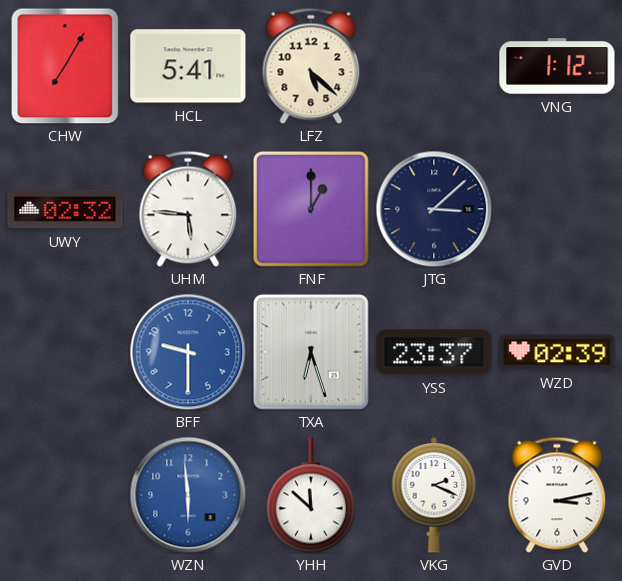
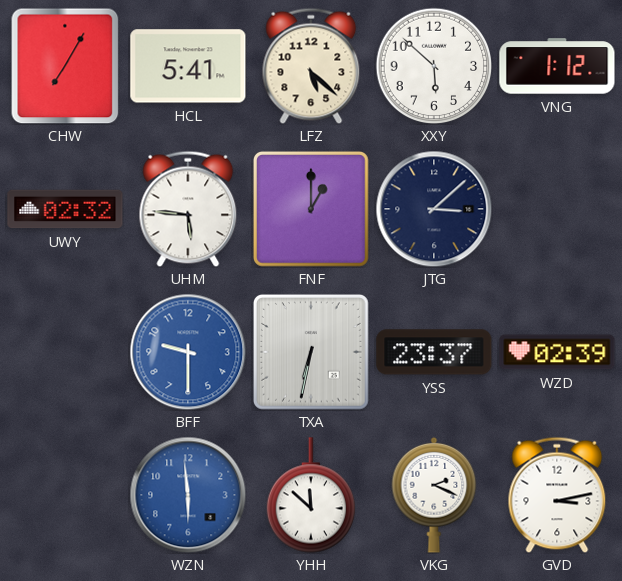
XXY: none -> 5:52
TXA: 6:27 -> 6:32
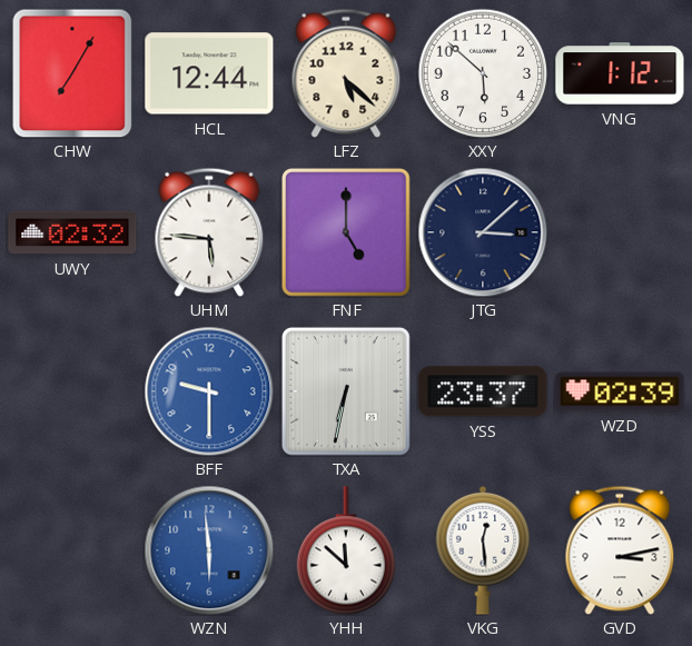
HCL: 5:41 -> 12:44
FNF: 1:00 -> 5:00
VKG: 2:19 -> 12:29
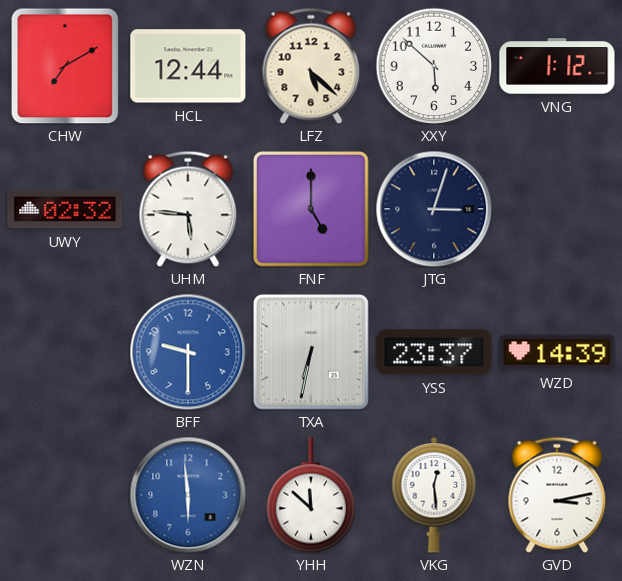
CHW: 7:05 -> 7:10
JTG: 3:08 -> 3:03
WZD: 02:39 -> 14:39
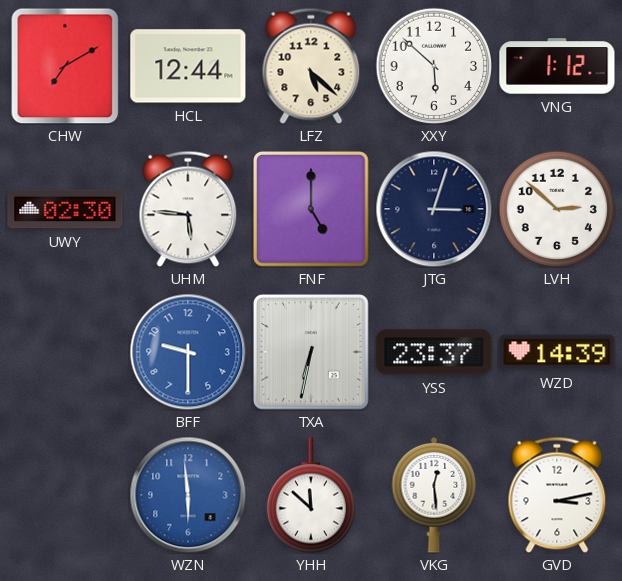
UWY: 02:32 -> 02:30
LVH: none -> 2:52
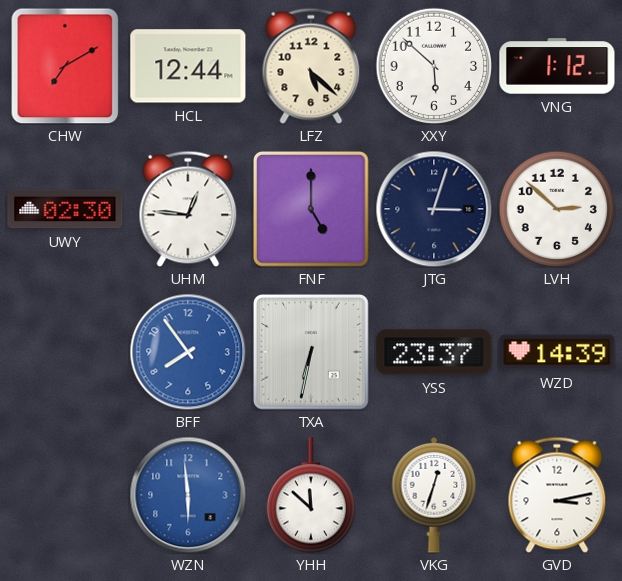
UHM: 5:46 -> 12:46
BFF: 9:30 -> 7:54
VKG: 12:29 -> 12:33
